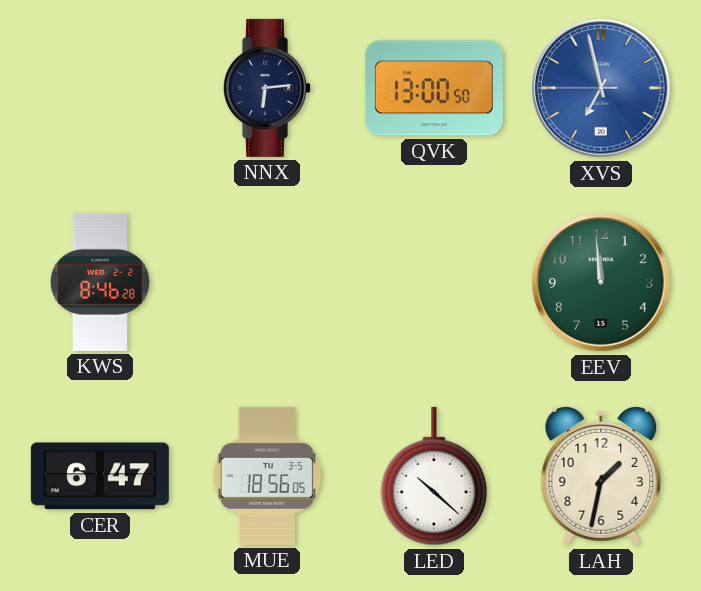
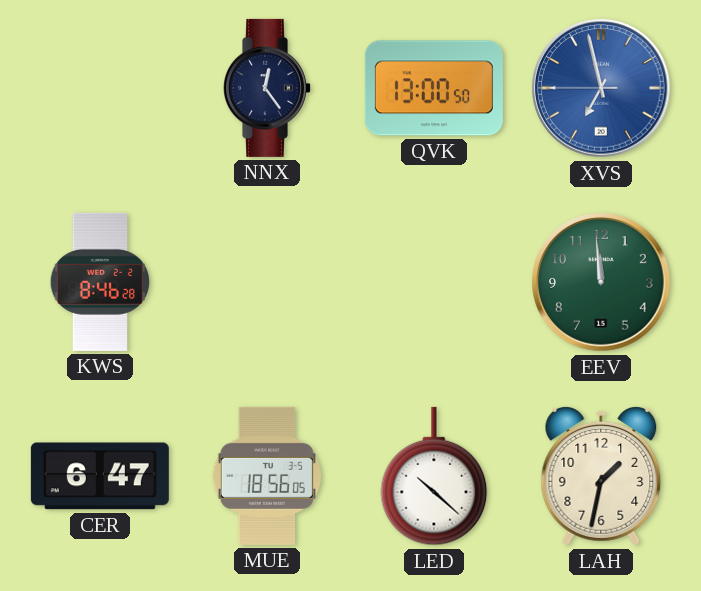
NNX: 6:14 -> 12:24
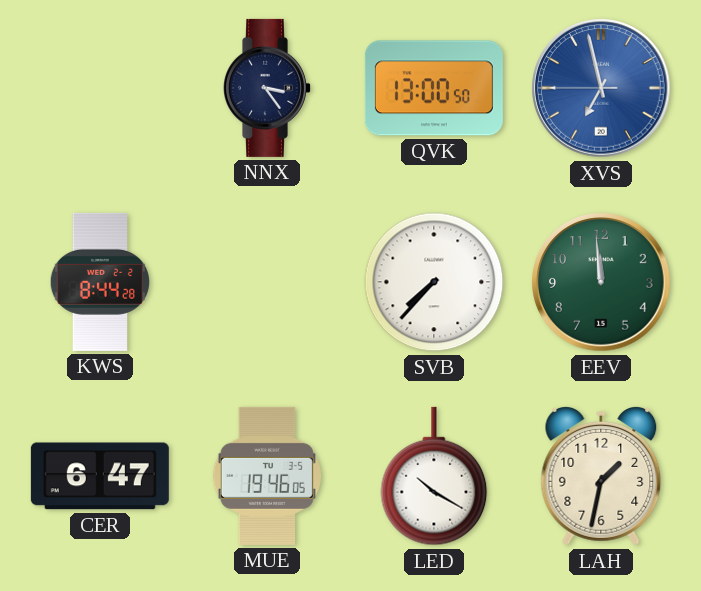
NNX: 12:24 -> 3:24
KWS: 8:46 -> 8:44
SVB: none -> 7:37
MUE: 18:56 -> 19:46
LED: 10:22 -> 10:20
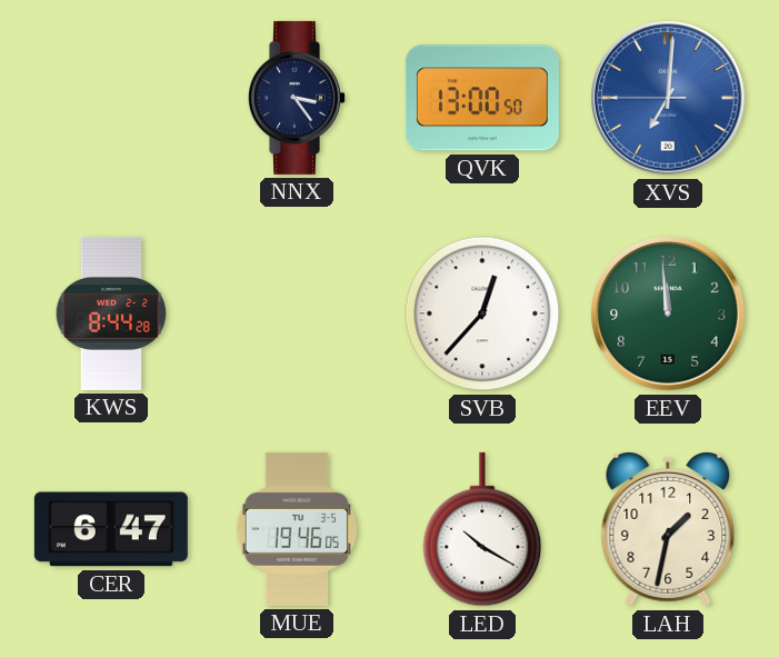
XVS: 6:57 -> 7:00
SVB: 7:37 -> 12:37
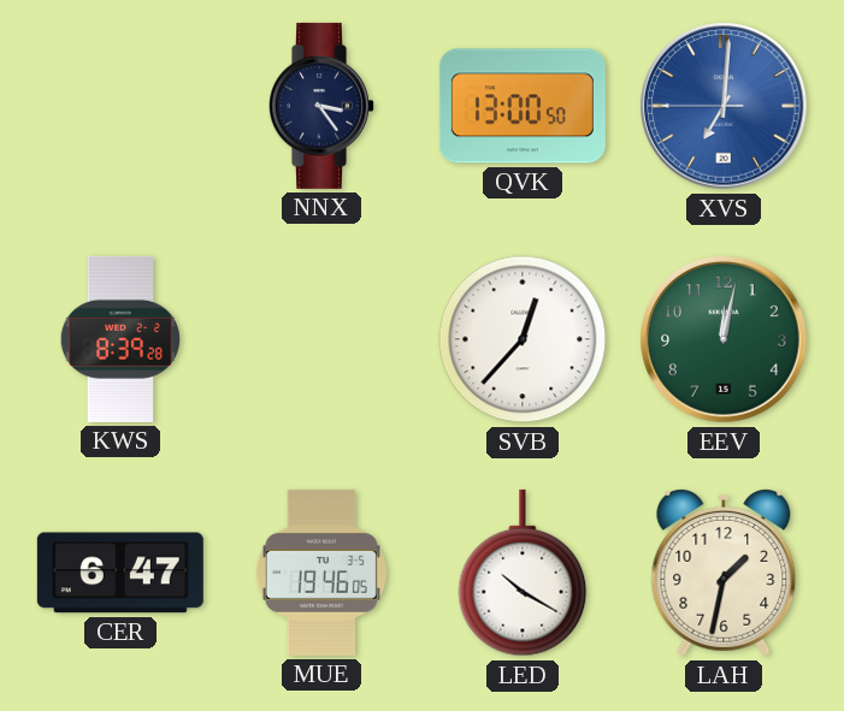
KWS: 8:44 -> 8:39
EEV: 11:59 -> 12:02
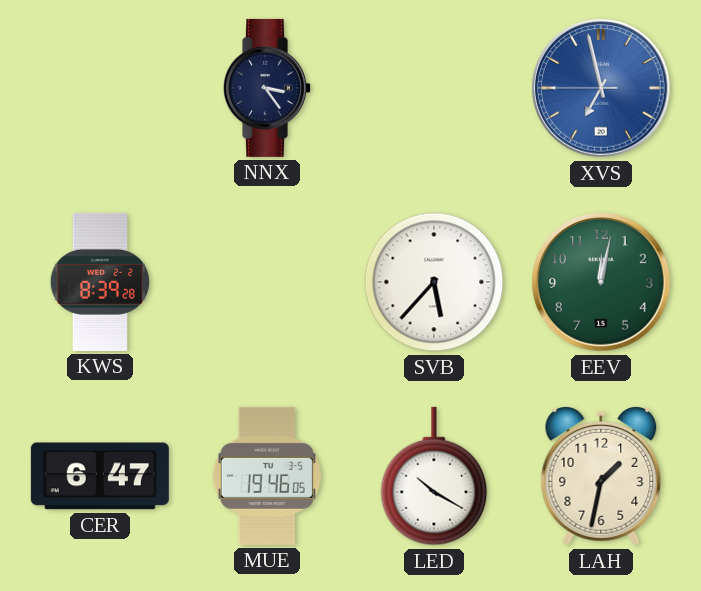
QVK: 13:00 -> none
XVS: 7:00 -> 6:57
SVB: 12:37 -> 5:37
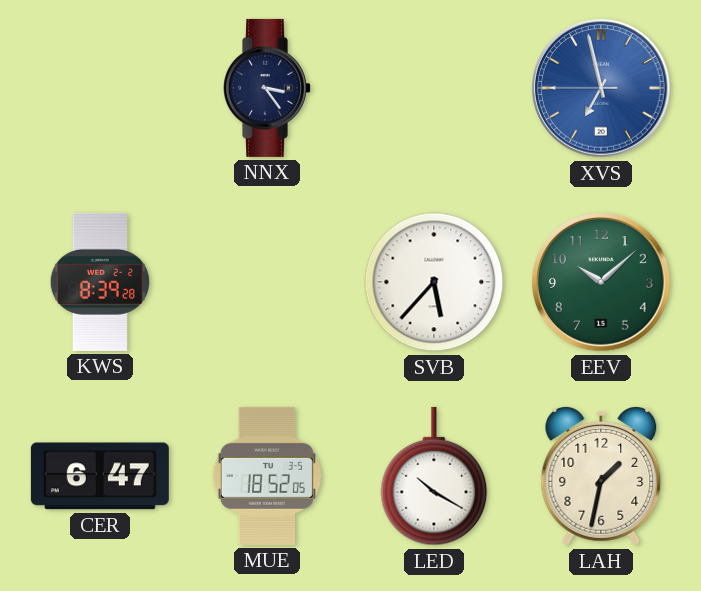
EEV: 12:02 -> 10:08
MUE: 19:46 -> 18:52
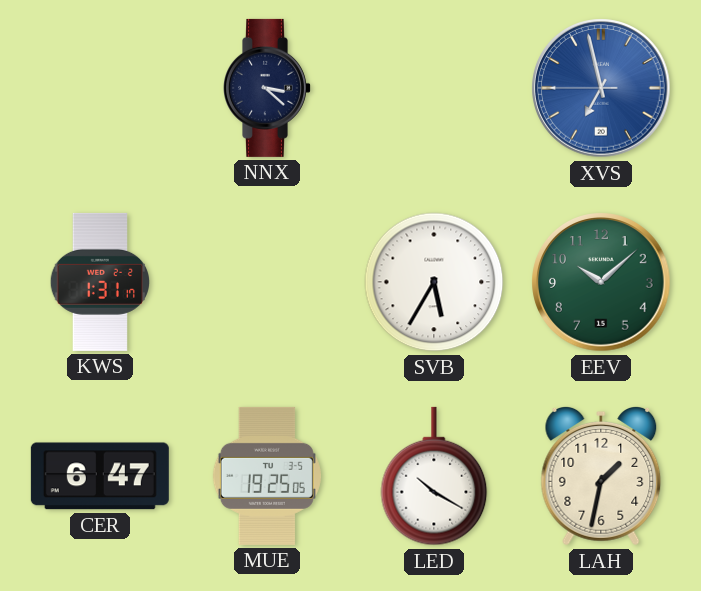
NNX: 3:24 -> 3:22
KWS: 8:39 -> 1:31
SVB: 5:37 -> 5:35
MUE: 18:52 -> 19:25
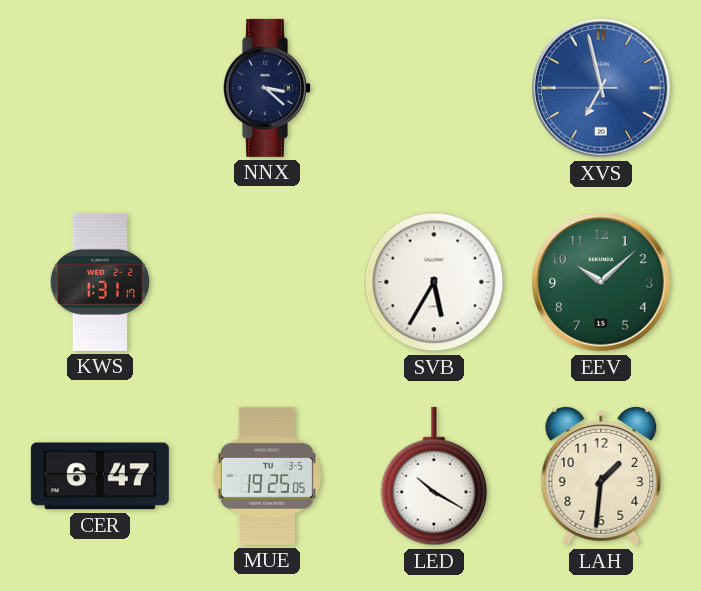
LAH: 1:32 -> 1:31
